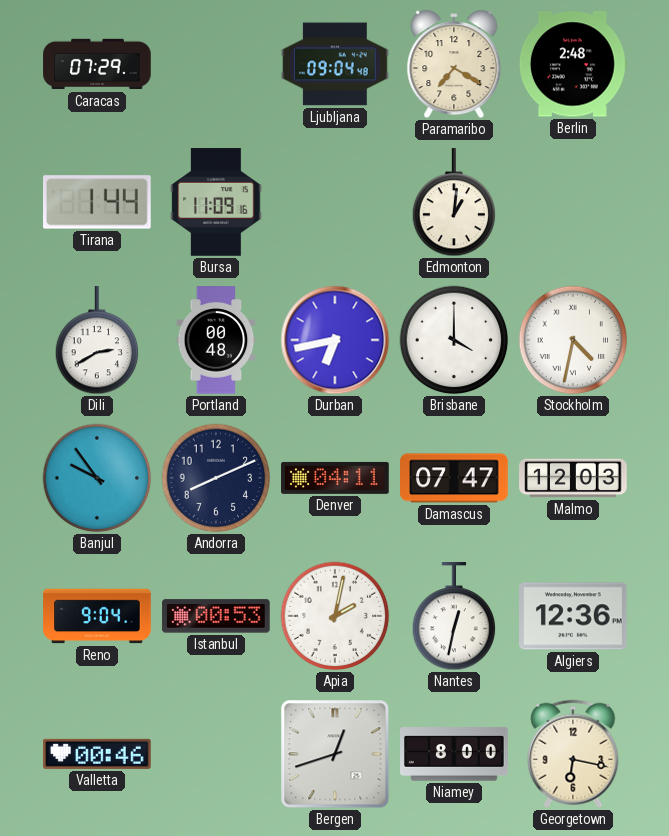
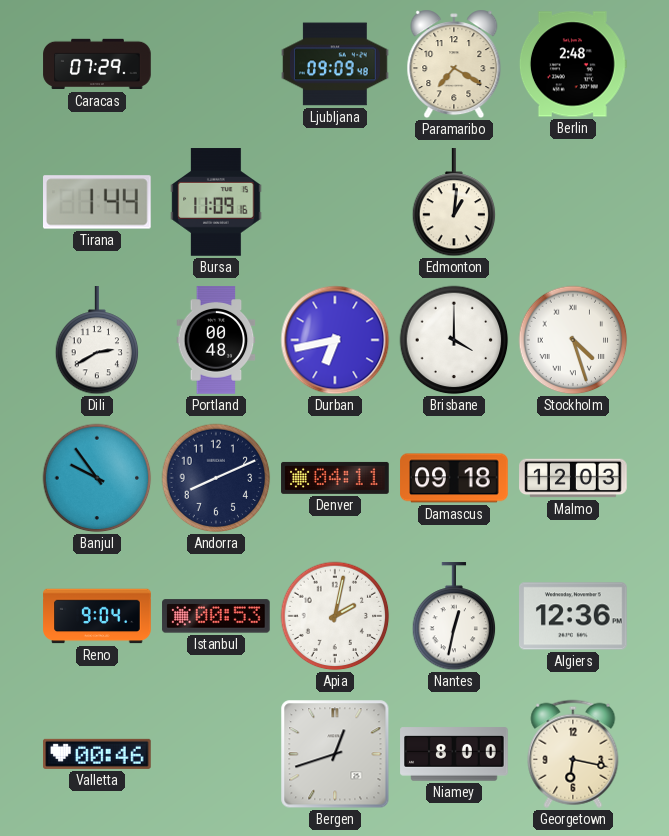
Ljubljana: 09:04 -> 09:09
Stockholm: 4:32 -> 4:27
Damascus: 07:47 -> 09:18
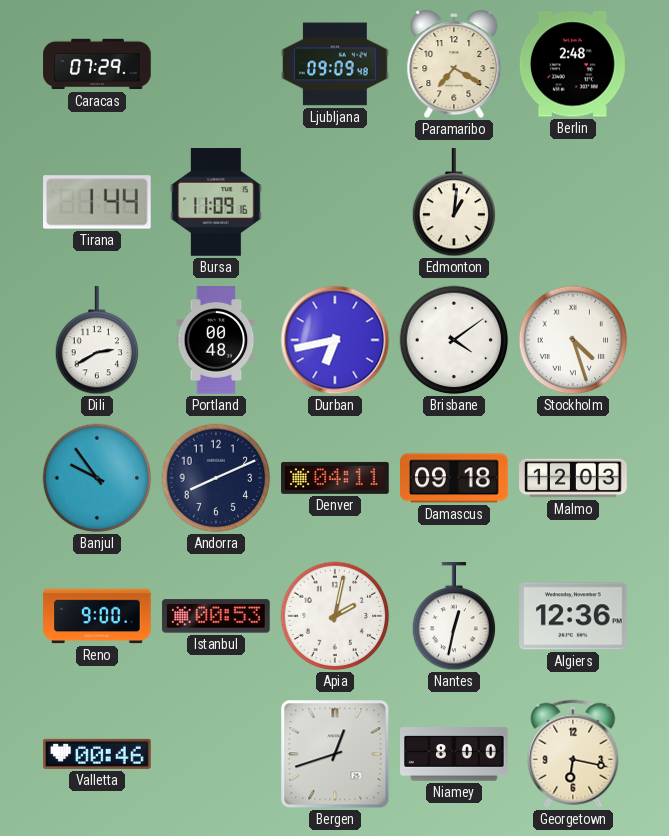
Brisbane: 4:00 -> 4:09
Reno: 9:04 -> 9:00
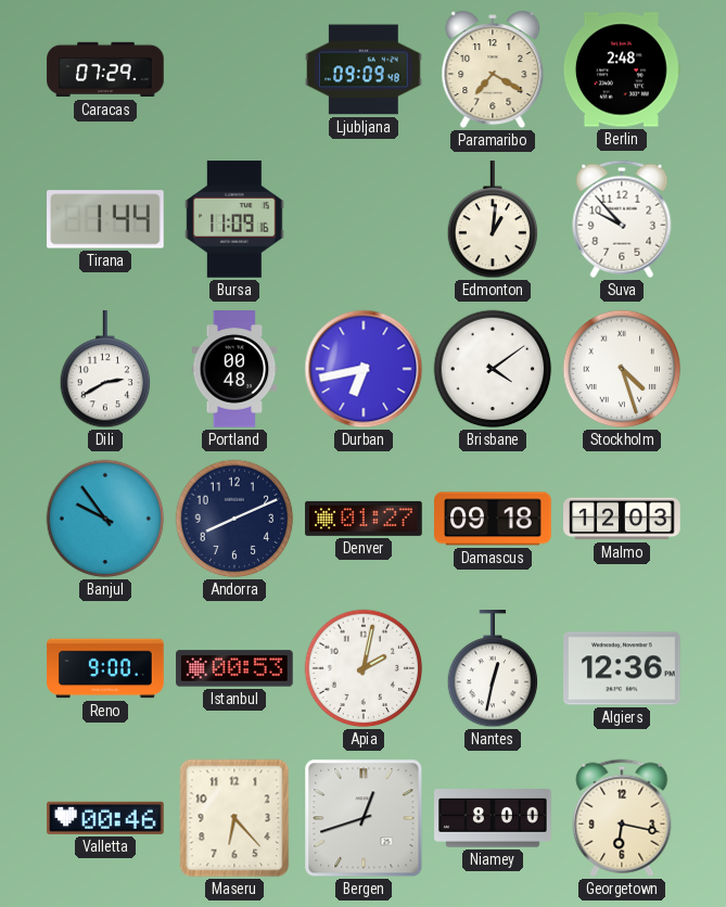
Suva: none -> 9:53
Denver: 04:11 -> 01:27
Maseru: none -> 6:23
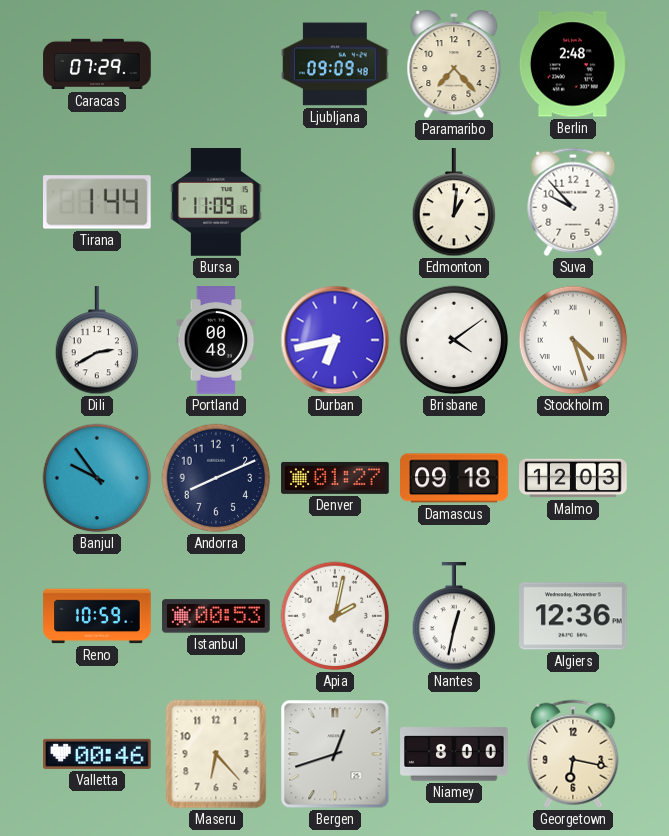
Paramaribo: 7:20 -> 7:23
Reno: 9:00 -> 10:59
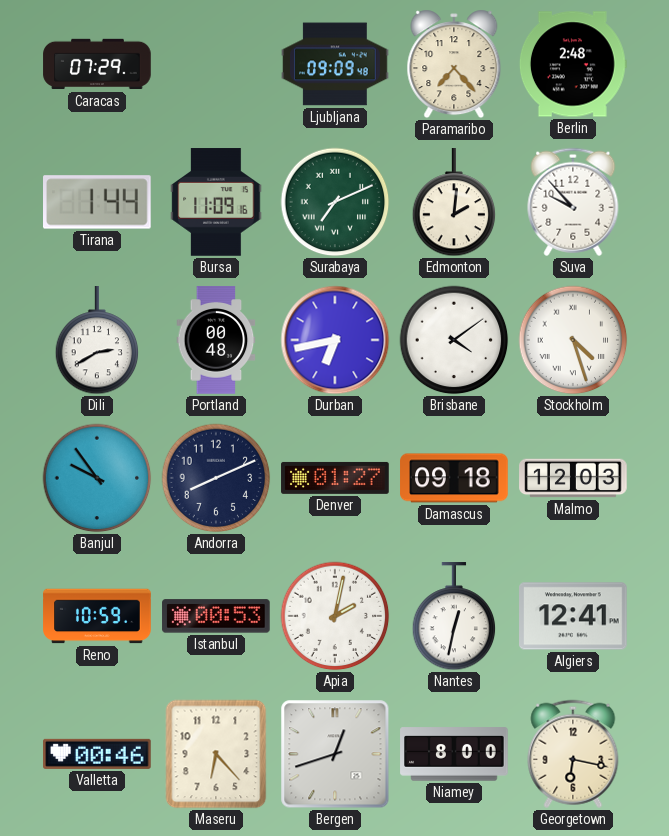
Surabaya: none -> 7:11
Edmonton: 1:01 -> 2:01
Algiers: 12:36 -> 12:41
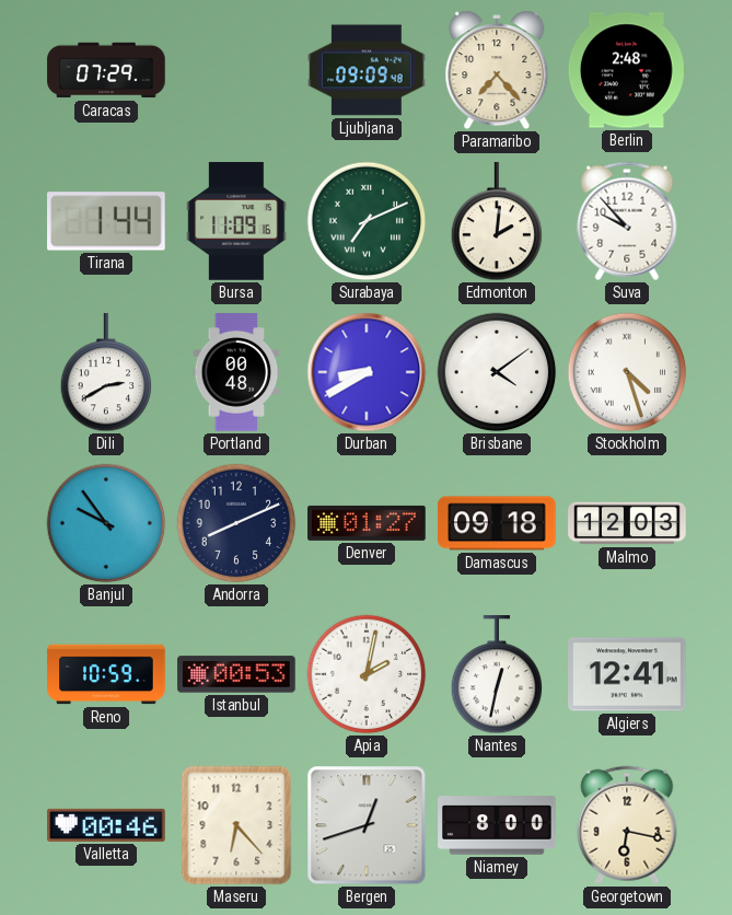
Durban: 6:43 -> 8:40
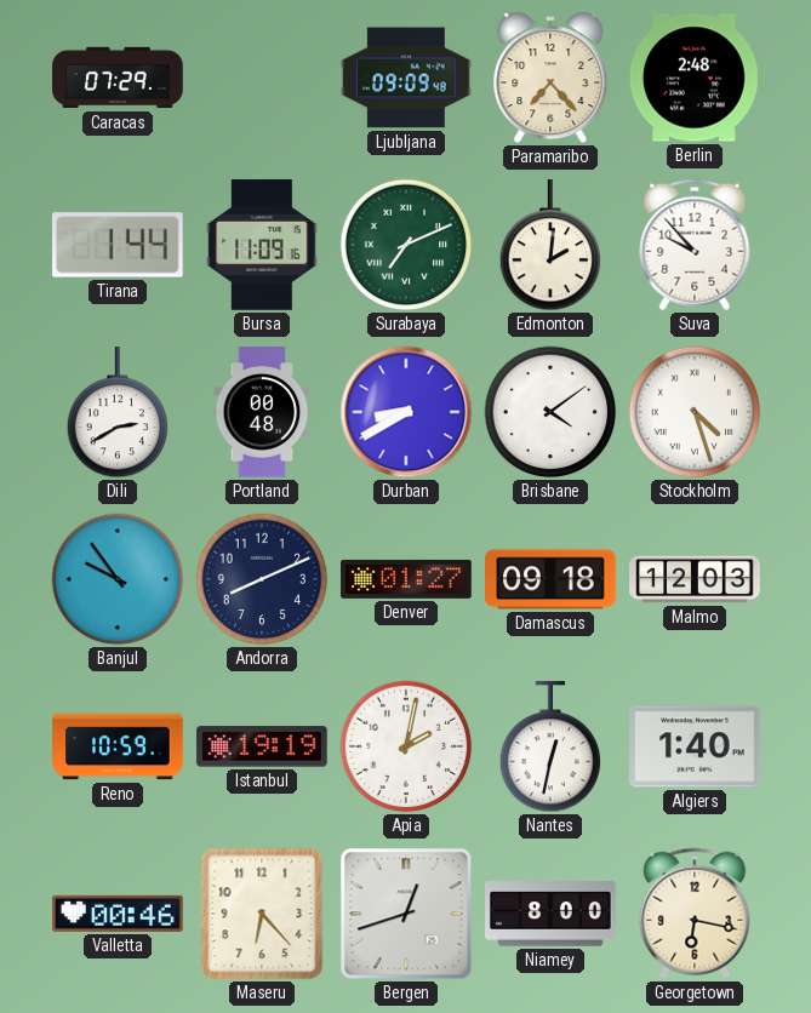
Istanbul: 00:53 -> 19:19
Algiers: 12:41 -> 1:40
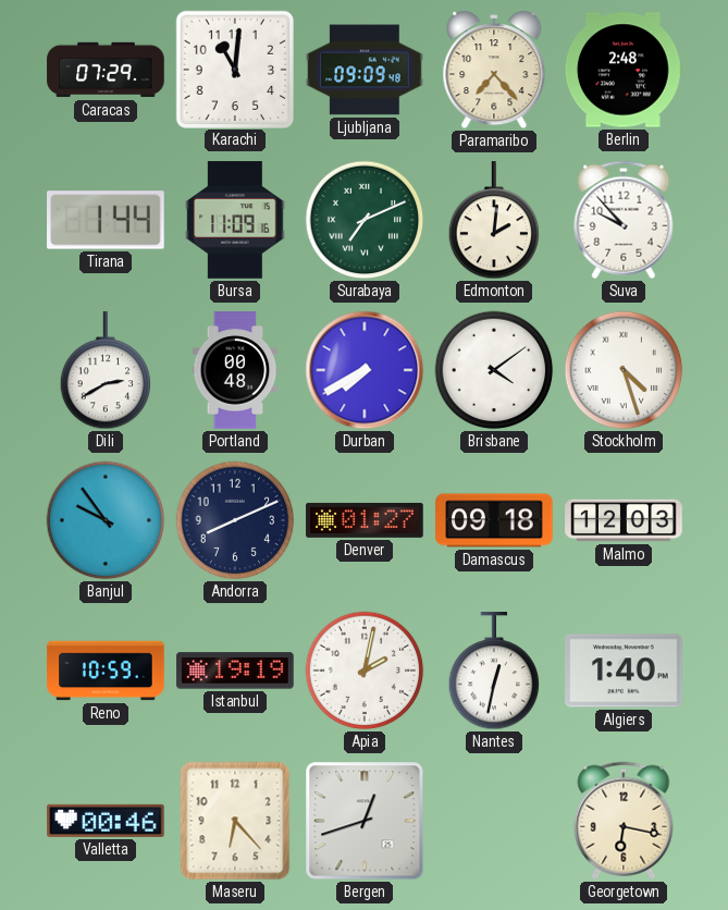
Karachi: none -> 11:01
Durban: 8:40 -> 7:40
Niamey: 8:00 -> none
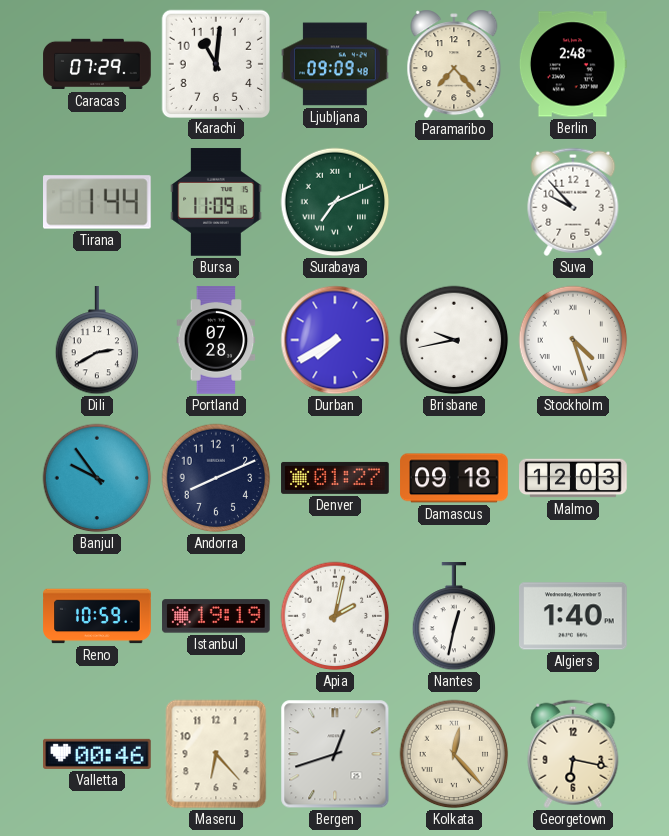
Edmonton: 2:01 -> none
Portland: 00:48 -> 07:28
Brisbane: 4:09 -> 9:43
Kolkata: none -> 12:23
